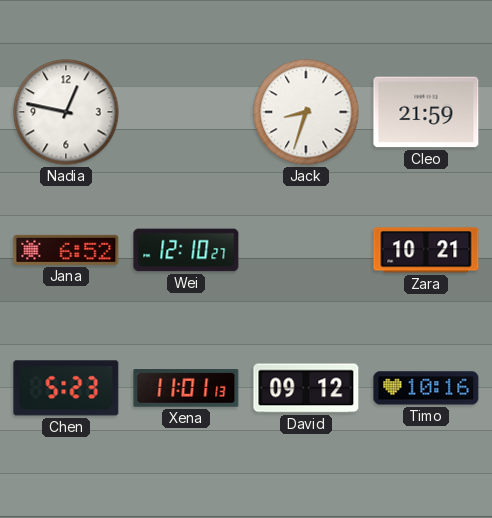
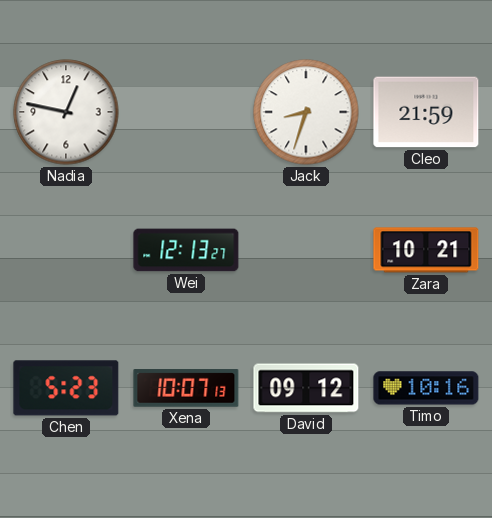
Jana: 6:52 -> none
Wei: 12:10 -> 12:13
Xena: 11:01 -> 10:07
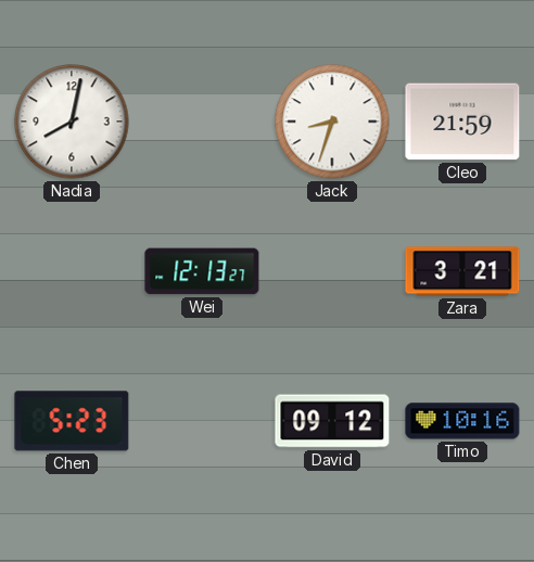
Nadia: 12:47 -> 8:02
Zara: 10:21 -> 3:21
Xena: 10:07 -> none
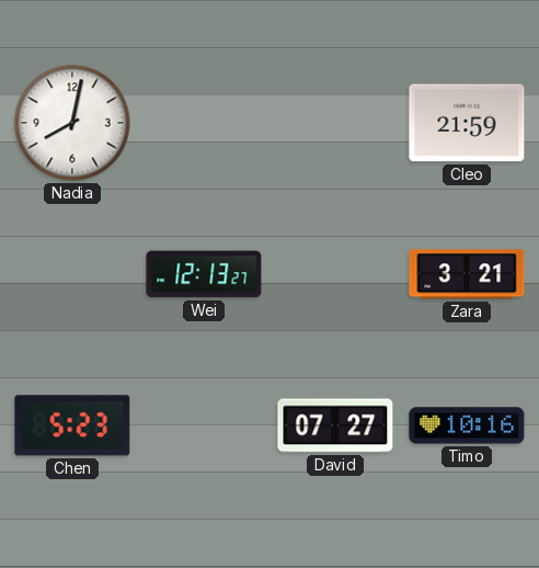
Jack: 8:33 -> none
David: 09:12 -> 07:27
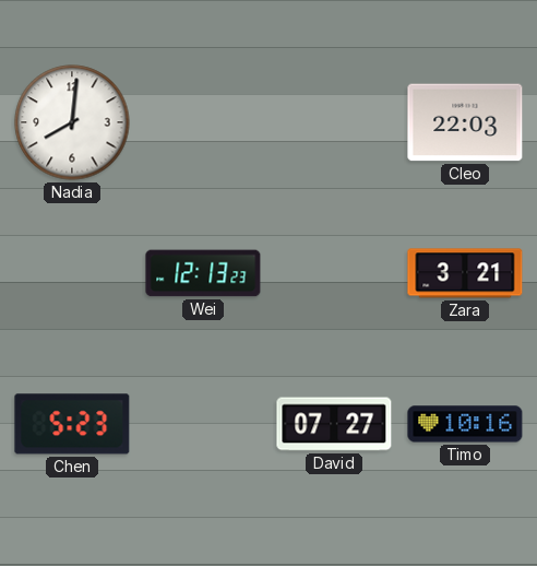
Nadia: 8:02 -> 8:01
Cleo: 21:59 -> 22:03
Wei: 12:13:27 -> 12:13:23
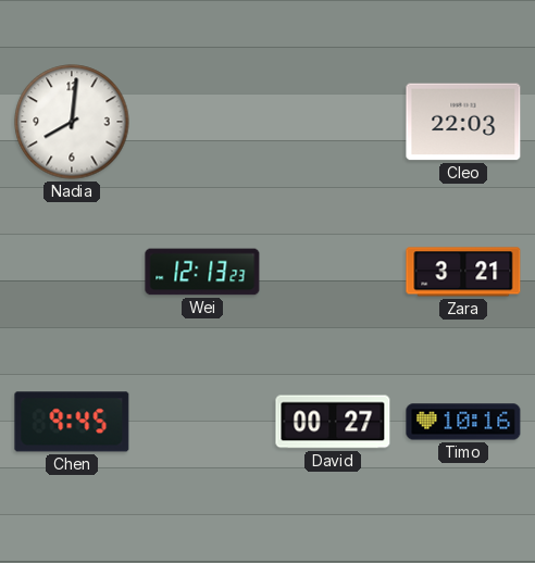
Chen: 5:23 -> 9:45
David: 07:27 -> 00:27
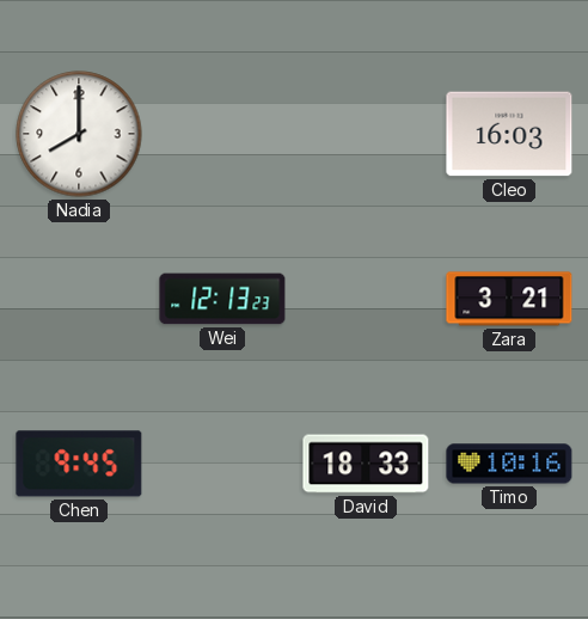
Nadia: 8:01 -> 8:00
Cleo: 22:03 -> 16:03
David: 00:27 -> 18:33
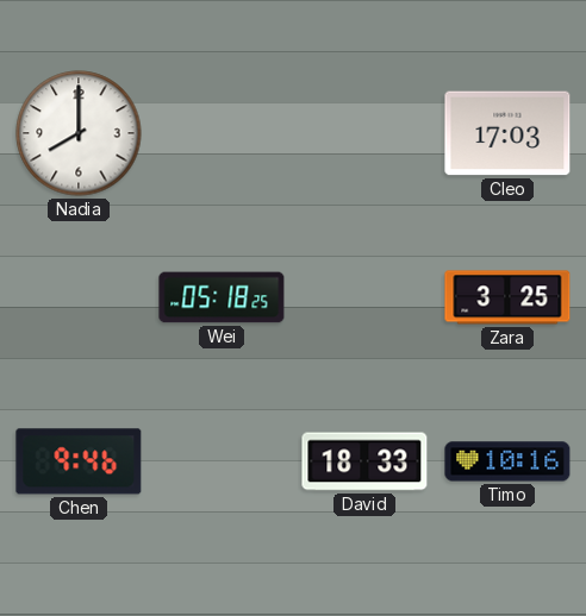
Cleo: 16:03 -> 17:03
Wei: 12:13 -> 05:18
Zara: 3:21 -> 3:25
Chen: 9:45 -> 9:46
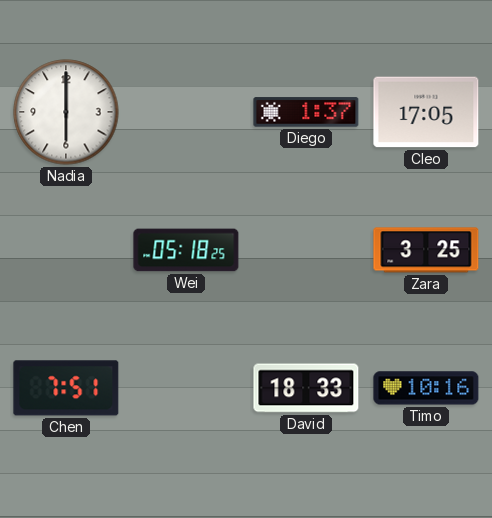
Nadia: 8:00 -> 6:00
Diego: none -> 1:37
Cleo: 17:03 -> 17:05
Chen: 9:46 -> 7:51
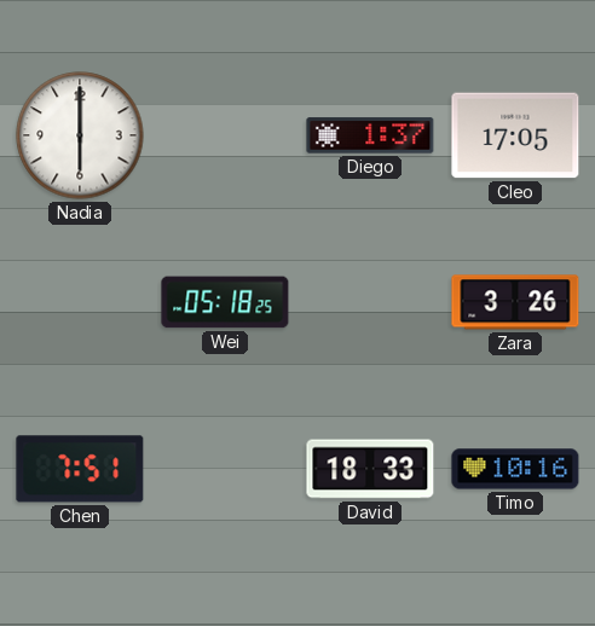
Zara: 3:25 -> 3:26
